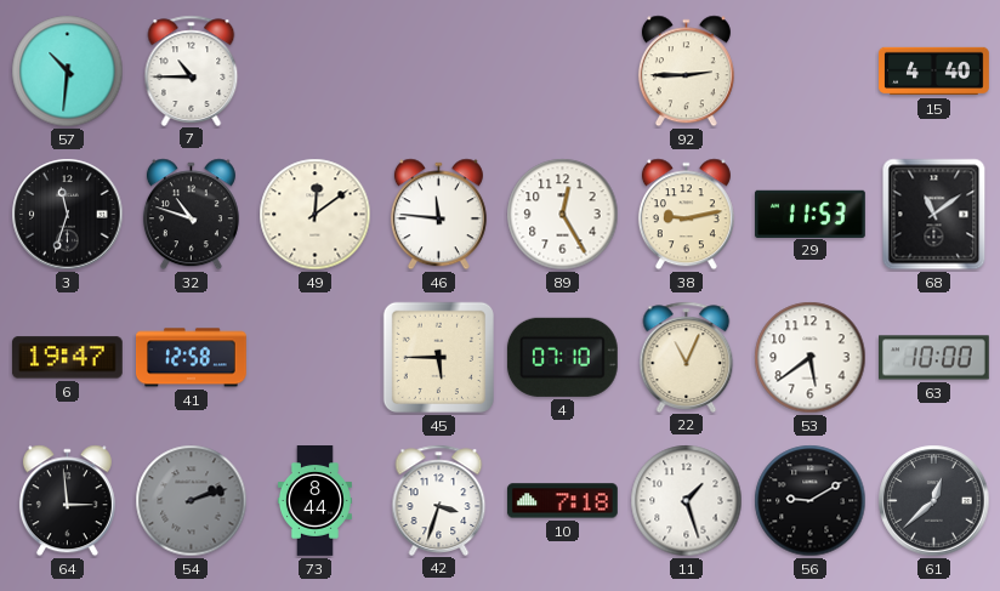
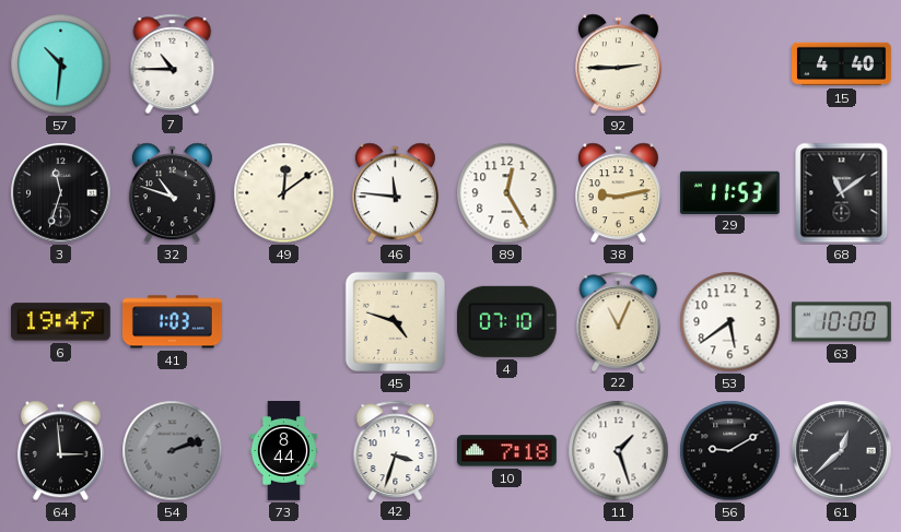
41: 12:58 -> 1:03
45: 5:45 -> 4:48
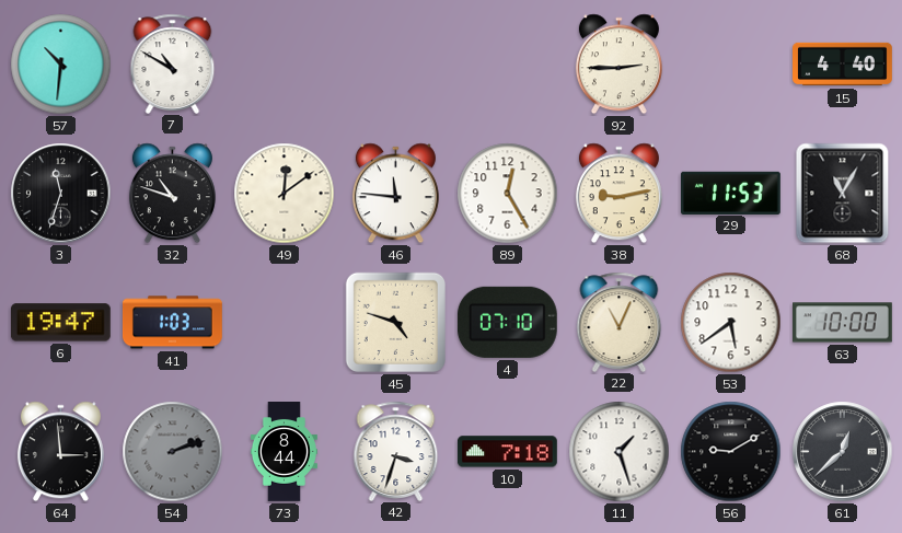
7: 10:45 -> 10:50
68: 11:09 -> 11:05
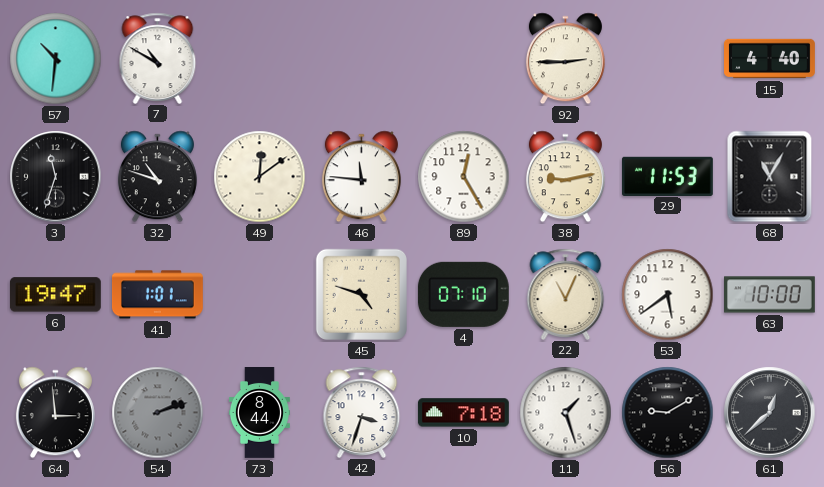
41: 1:03 -> 1:01
